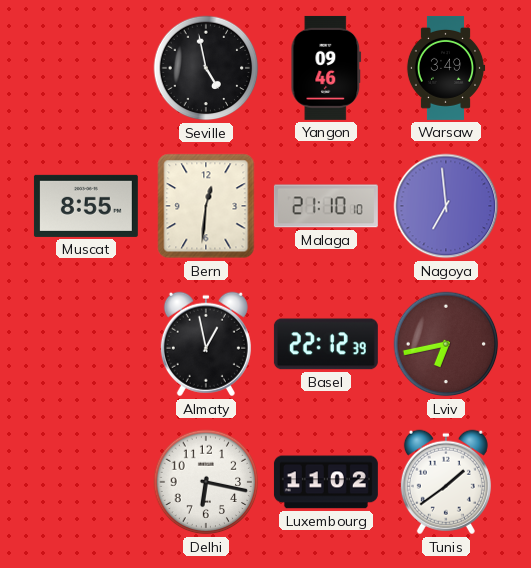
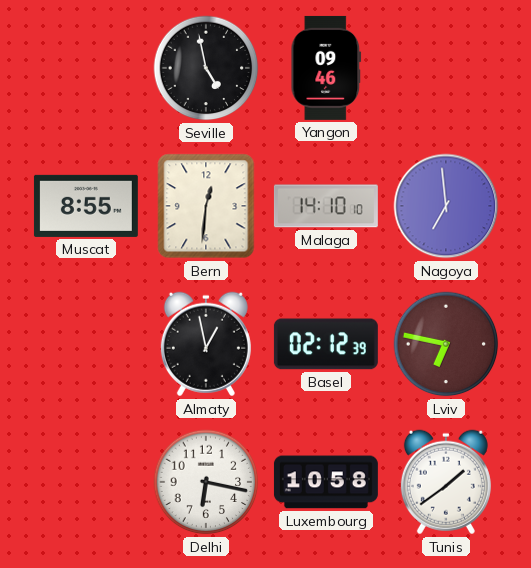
Warsaw: 3:49 -> none
Malaga: 21:10 -> 14:10
Basel: 22:12 -> 02:12
Lviv: 6:43 -> 6:47
Luxembourg: 11:02 -> 10:58
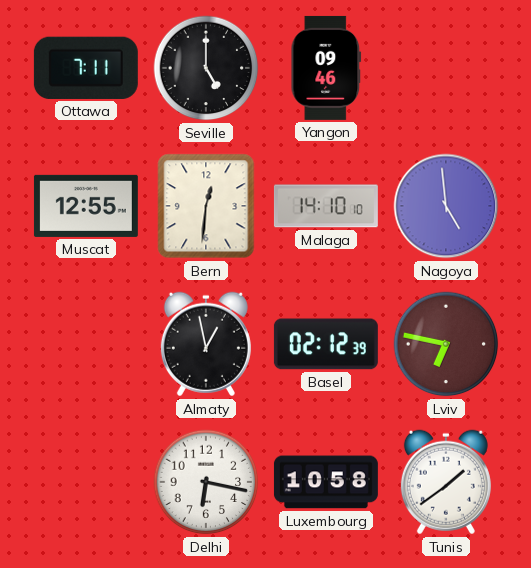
Ottawa: none -> 7:11
Seville: 4:58 -> 5:00
Muscat: 8:55 -> 12:55
Nagoya: 6:59 -> 4:59
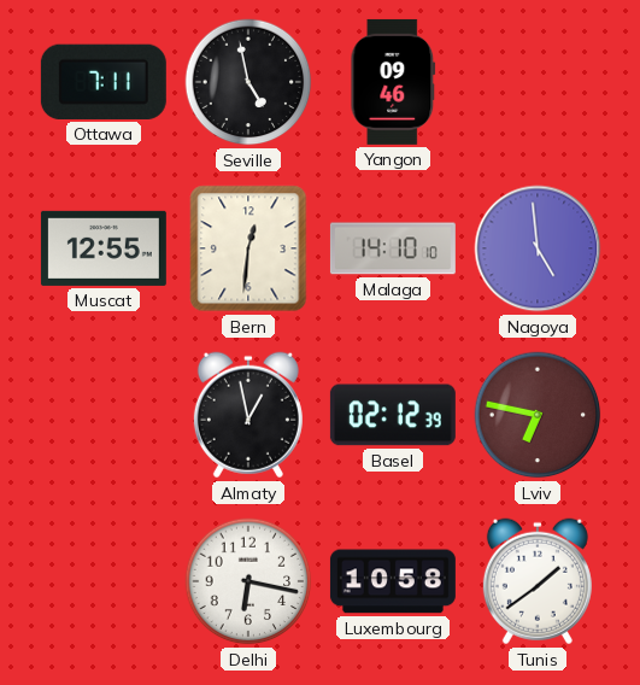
Seville: 5:00 -> 4:58
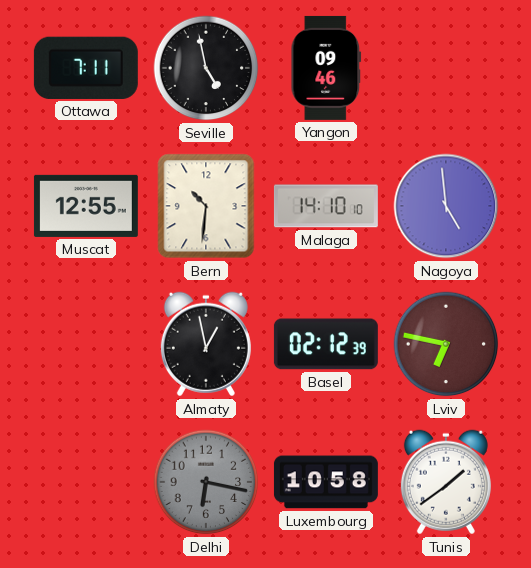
Bern: 12:31 -> 10:31
Delhi dial: white -> grey
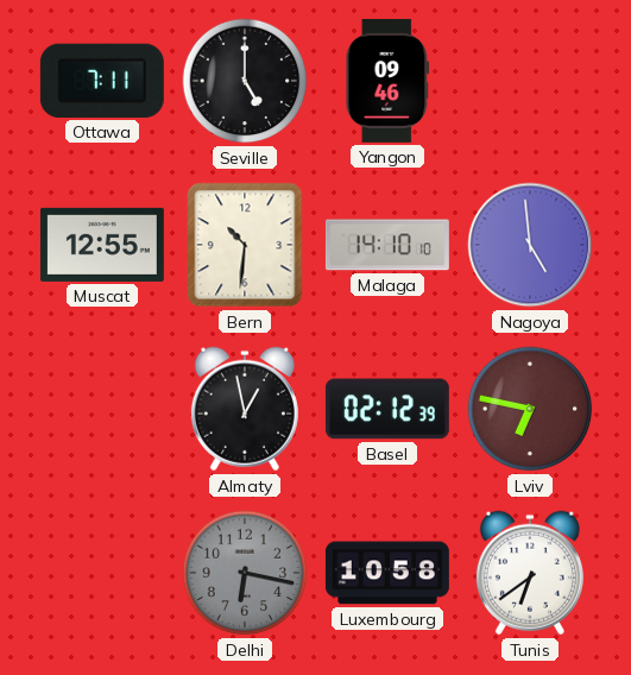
Seville: 4:58 -> 5:00
Tunis: 1:39 -> 6:39
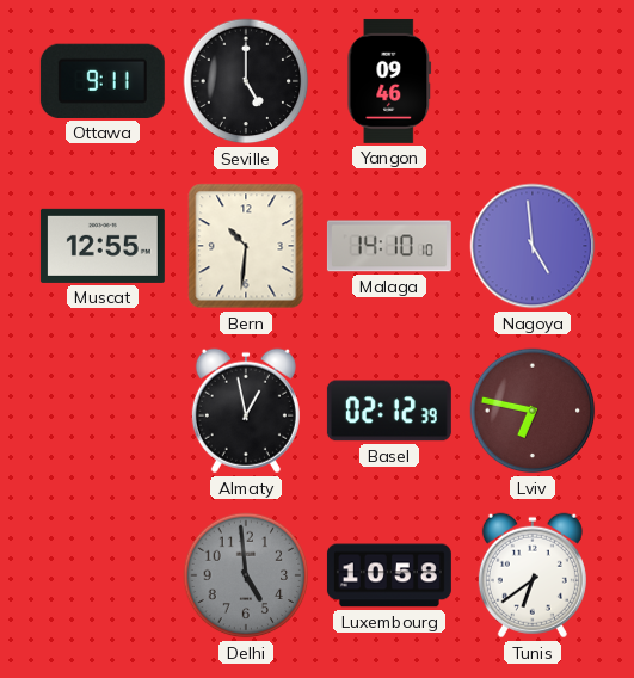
Ottawa: 7:11 -> 9:11
Delhi: 6:17 -> 4:59
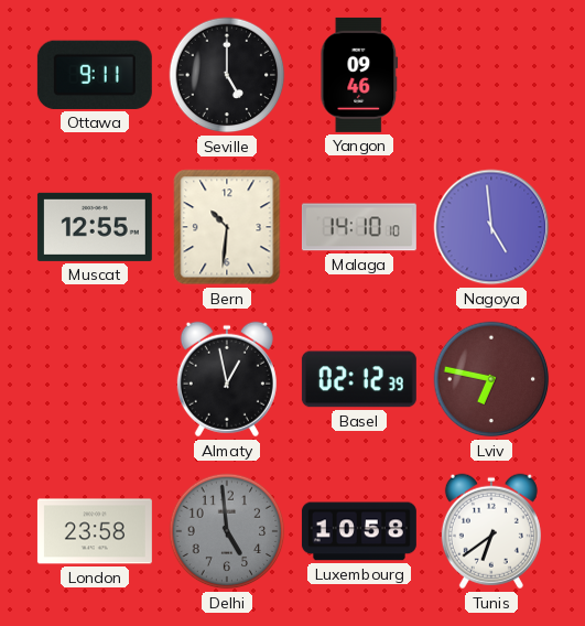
London: none -> 23:58
